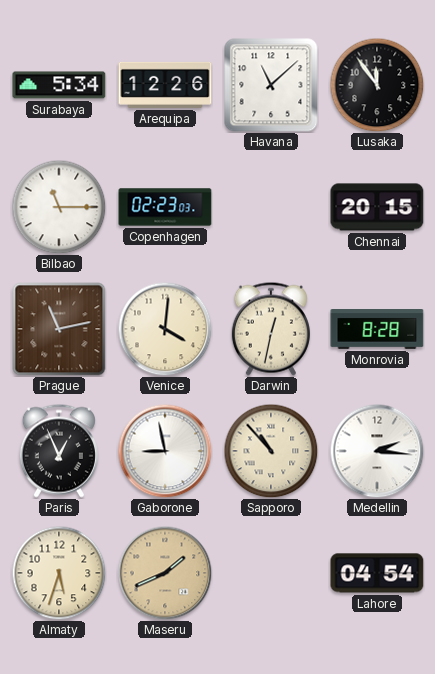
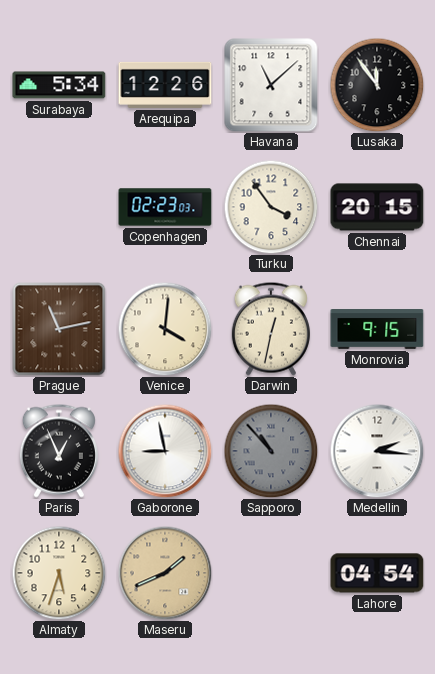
Bilbao: 11:15 -> none
Turku: none -> 3:54
Monrovia: 8:28 -> 9:15
Sapporo dial: cream -> grey
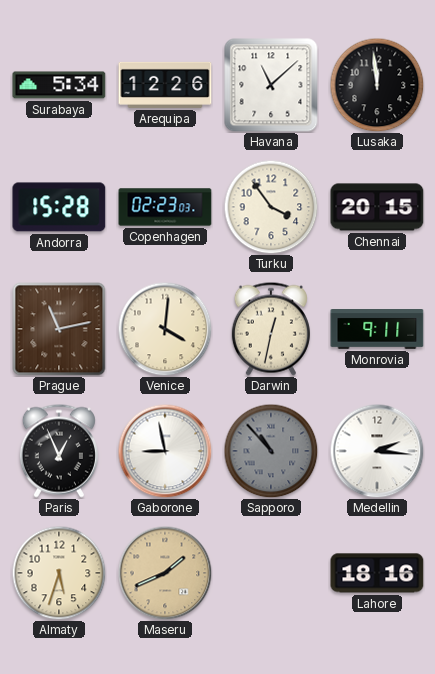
Lusaka: 11:54 -> 11:59
Andorra: none -> 15:28
Monrovia: 9:15 -> 9:11
Lahore: 04:54 -> 18:16
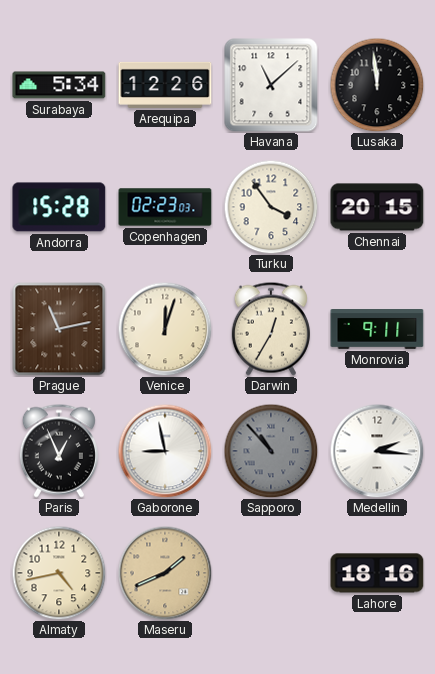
Venice: 4:01 -> 12:03
Darwin: 12:32 -> 12:35
Almaty: 5:33 -> 4:43
